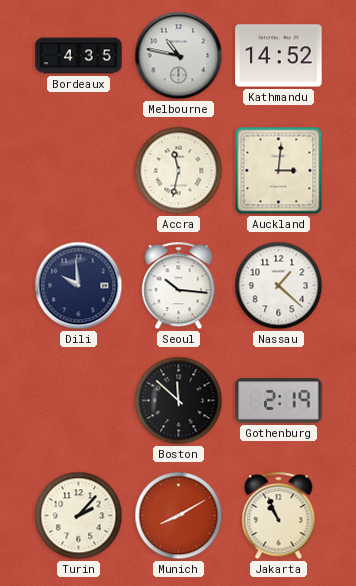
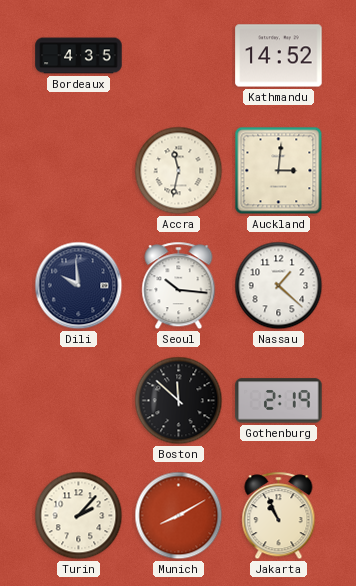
Melbourne: 10:47 -> none
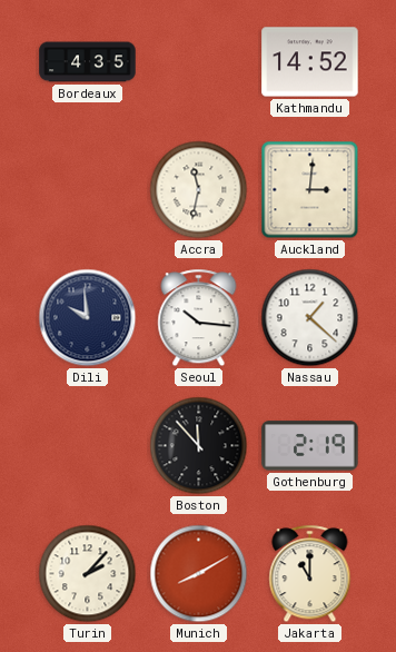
Boston: 11:52 -> 11:53
Jakarta: 10:56 -> 11:00
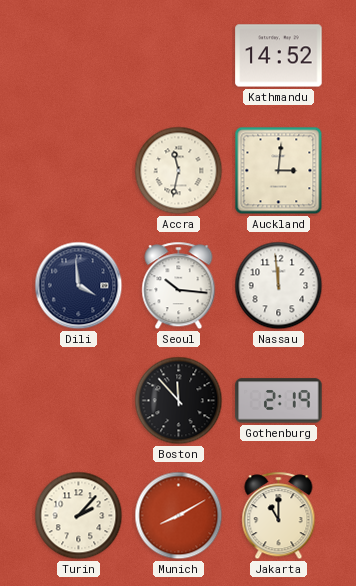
Bordeaux: 4:35 -> none
Dili: 9:59 -> 3:59
Nassau: 1:22 -> 11:59
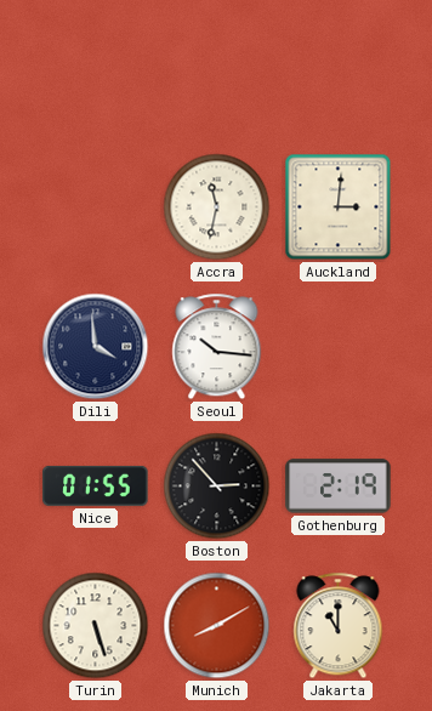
Kathmandu: 14:52 -> none
Nassau: 11:59 -> none
Nice: none -> 01:55
Boston: 11:53 -> 2:53
Turin: 2:07 -> 5:27
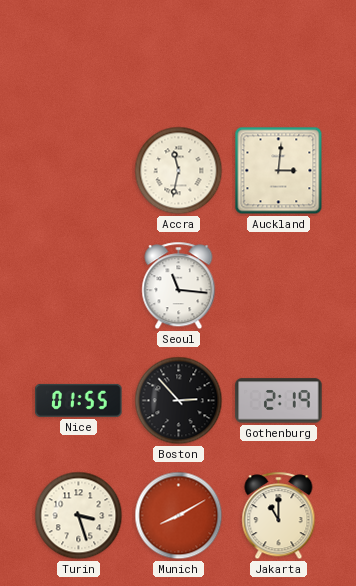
Dili: 3:59 -> none
Seoul: 10:16 -> 11:16
Turin: 5:27 -> 3:27
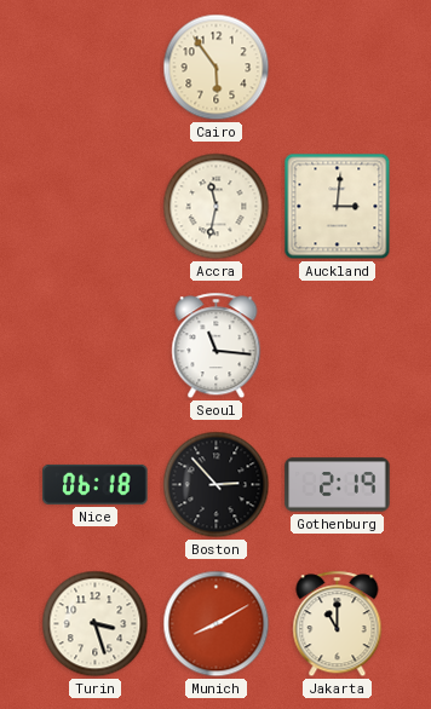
Cairo: none -> 5:54
Nice: 01:55 -> 06:18
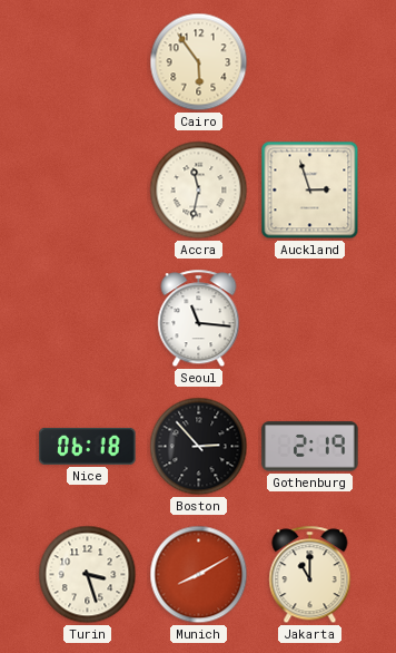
Auckland: 3:01 -> 2:57
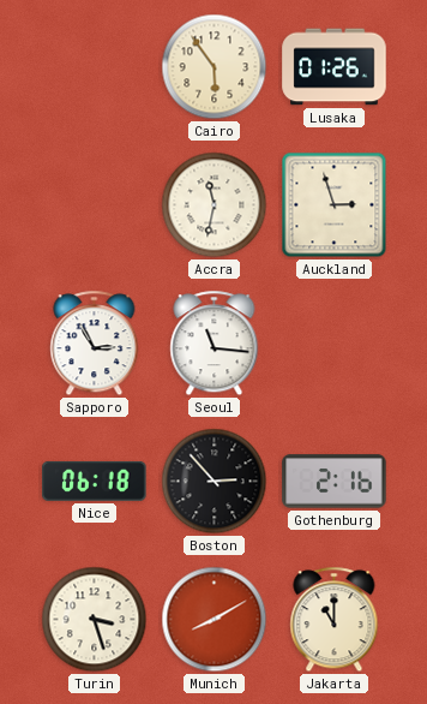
Lusaka: none -> 01:26
Sapporo: none -> 2:55
Gothenburg: 2:19 -> 2:16
